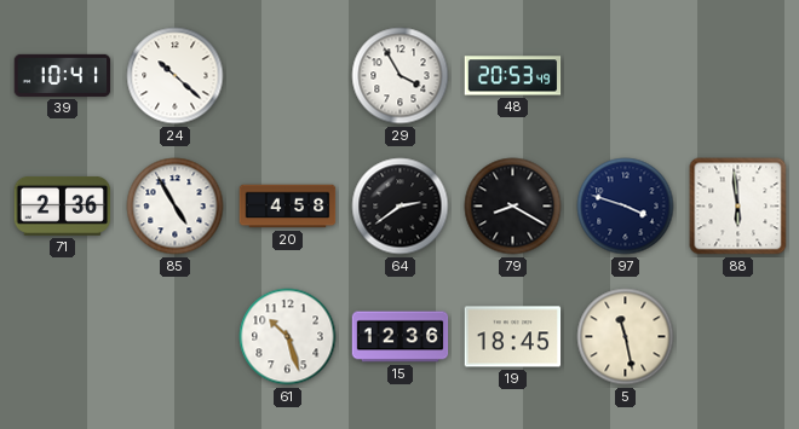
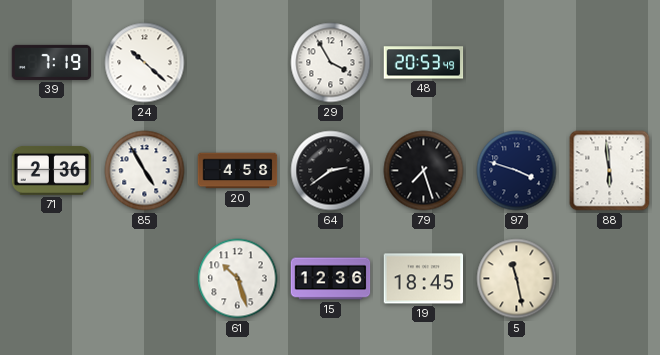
39: 10:41 -> 7:19
79: 8:20 -> 7:27
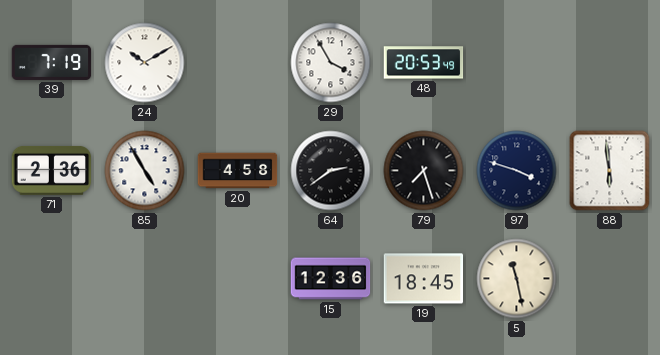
24: 10:22 -> 10:10
61: 10:27 -> none
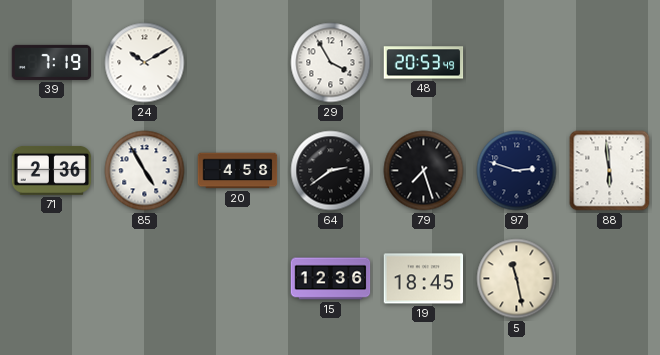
97: 3:48 -> 2:48
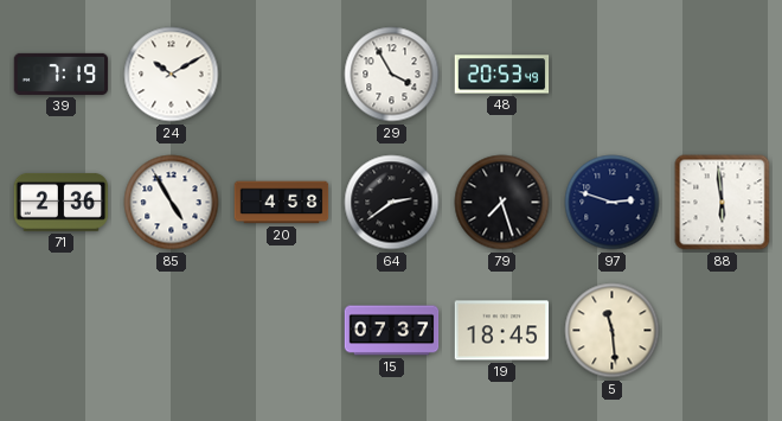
15: 12:36 -> 07:37
5: 11:28 -> 11:29
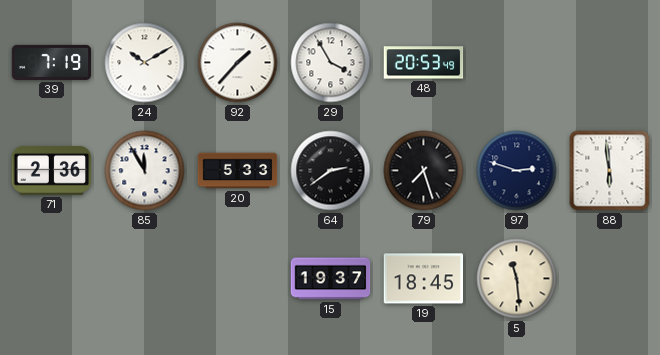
92: none -> 1:37
85: 4:55 -> 11:55
20: 4:58 -> 5:33
15: 07:37 -> 19:37
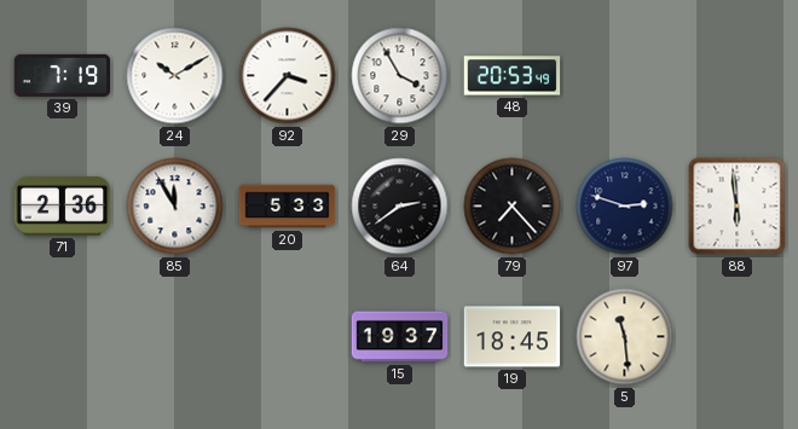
92: 1:37 -> 3:37
79: 7:27 -> 7:23
